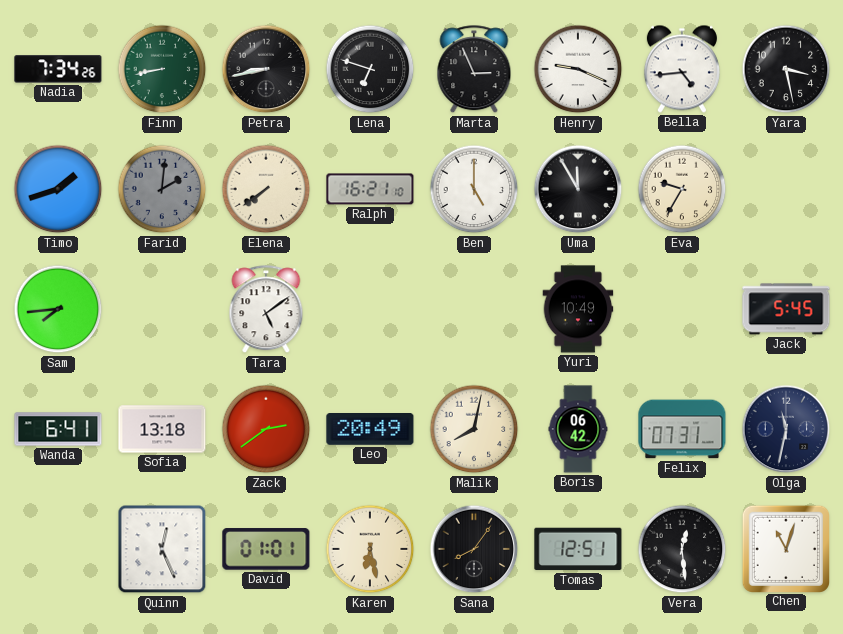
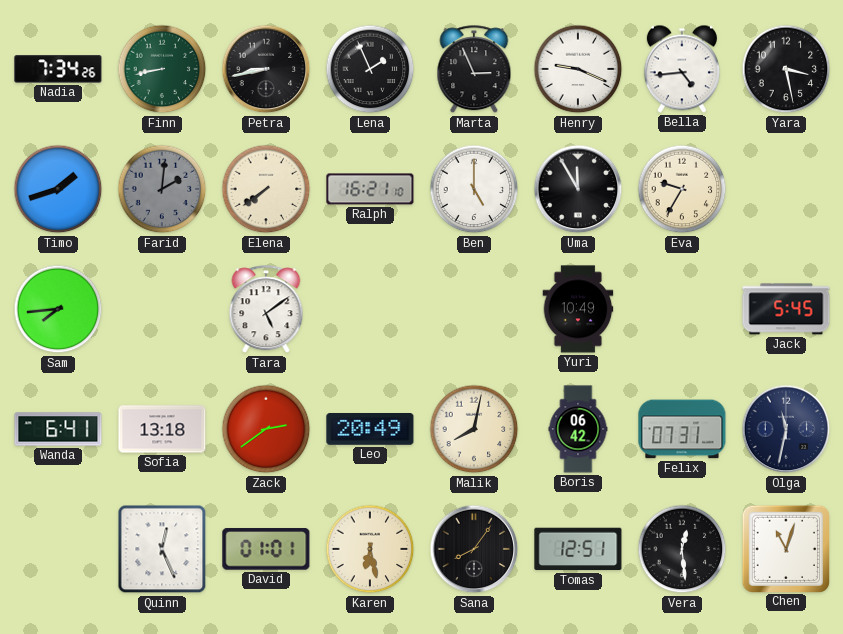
Lena: 6:48 -> 1:56
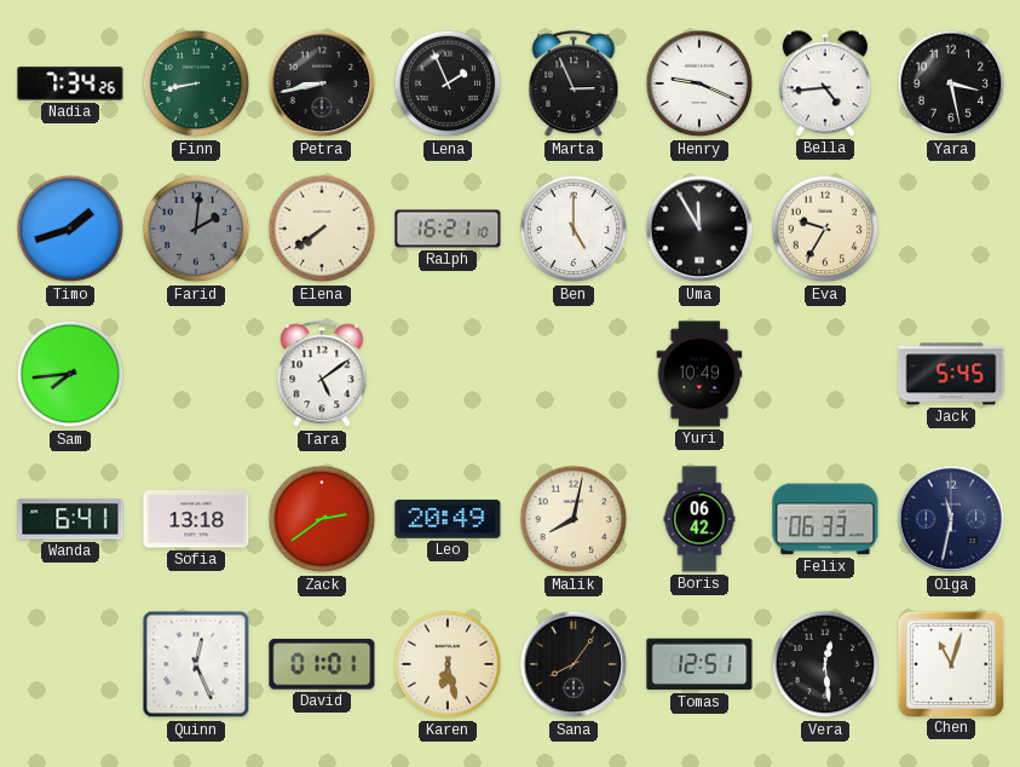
Felix: 07:31 -> 06:33
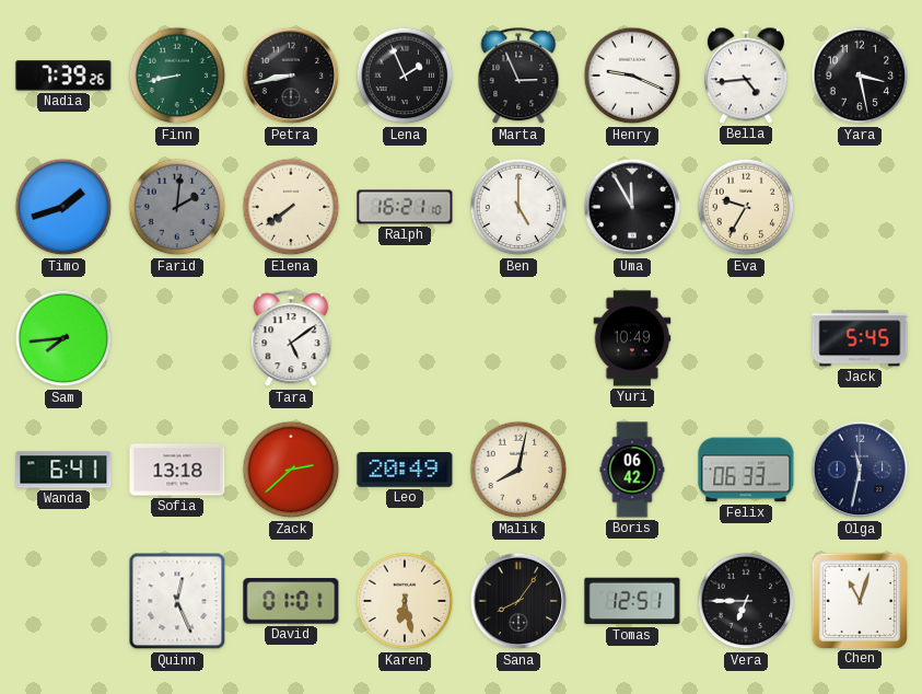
Nadia: 7:34 -> 7:39
Zack: 2:39 -> 2:38
Vera: 12:29 -> 6:45
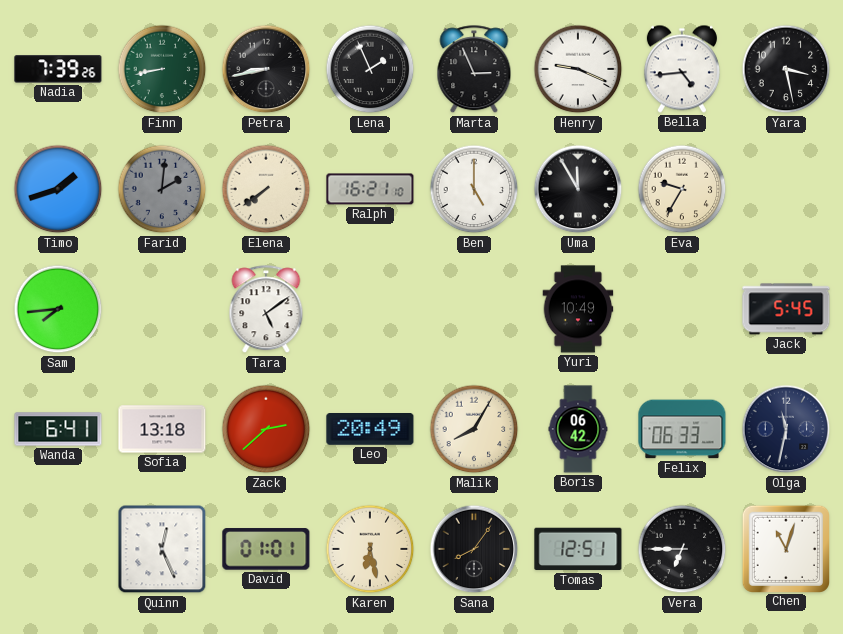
Malik: 8:02 -> 8:05
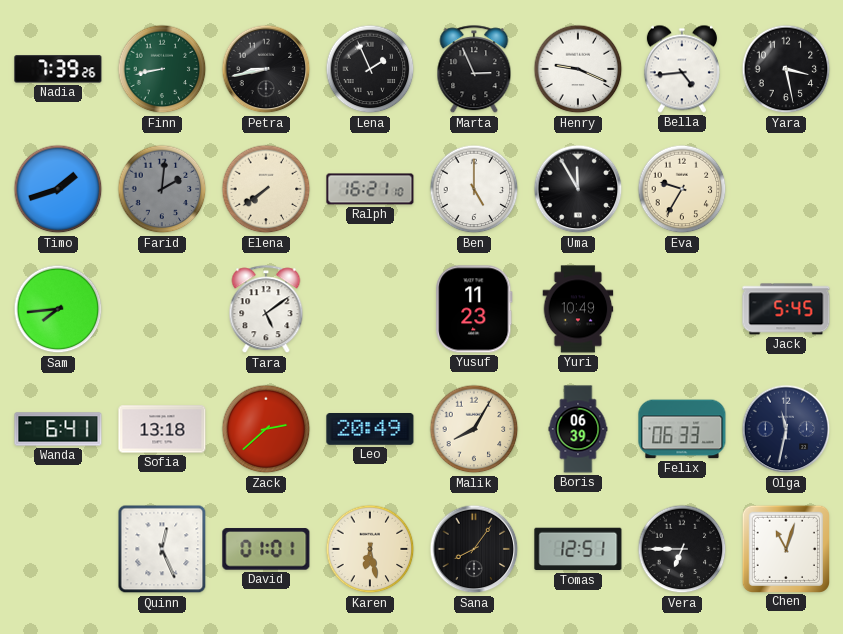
Yusuf: none -> 11:23
Boris: 06:42 -> 06:39
